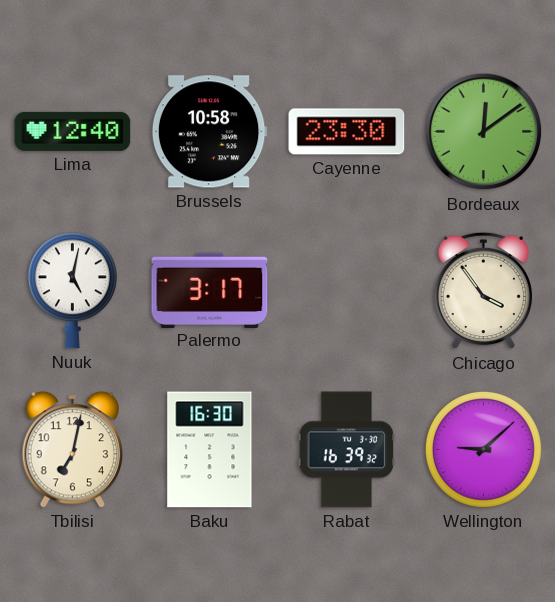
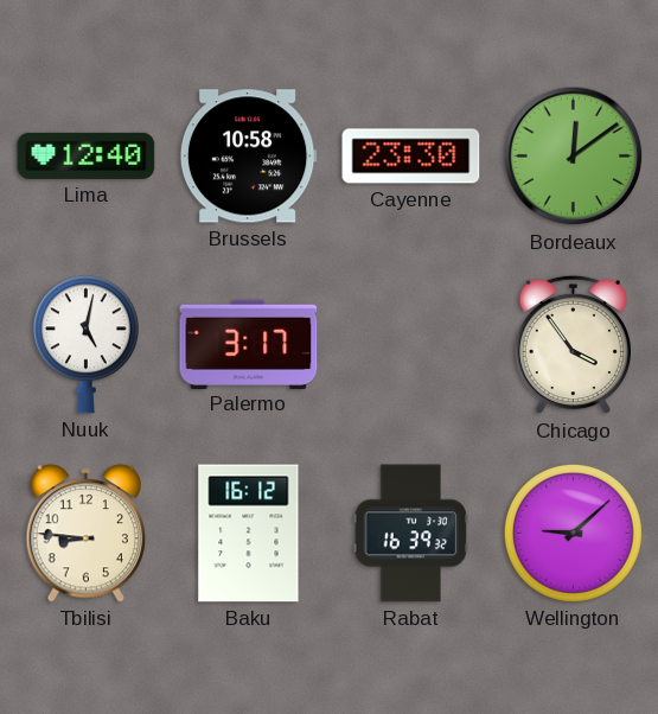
Tbilisi: 7:02 -> 8:46
Baku: 16:30 -> 16:12
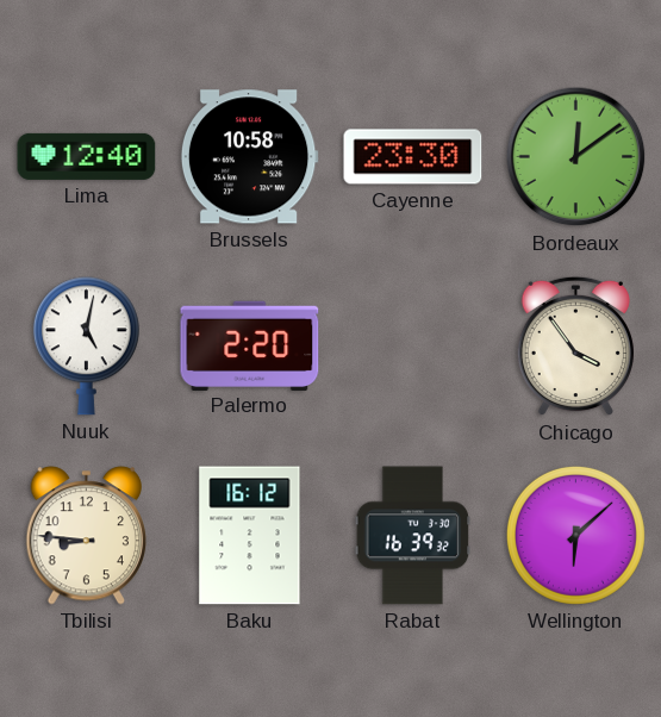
Palermo: 3:17 -> 2:20
Wellington: 9:08 -> 6:08
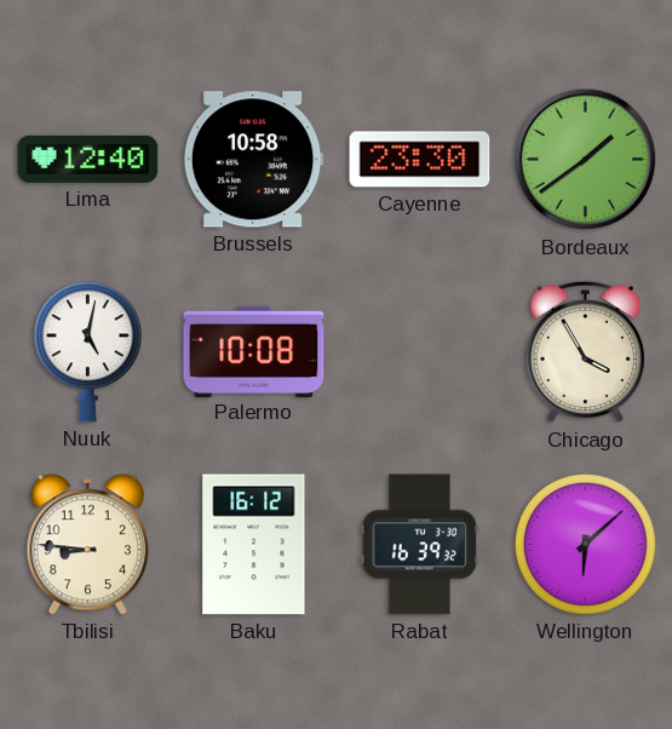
Bordeaux: 12:09 -> 1:39
Palermo: 2:20 -> 10:08
Chicago: 3:54 -> 3:55
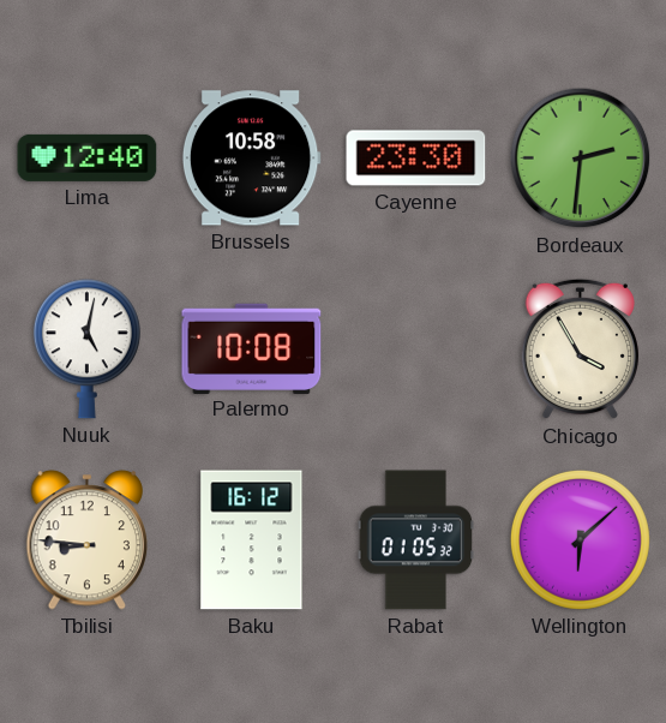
Bordeaux: 1:39 -> 2:31
Rabat: 16:39 -> 01:05
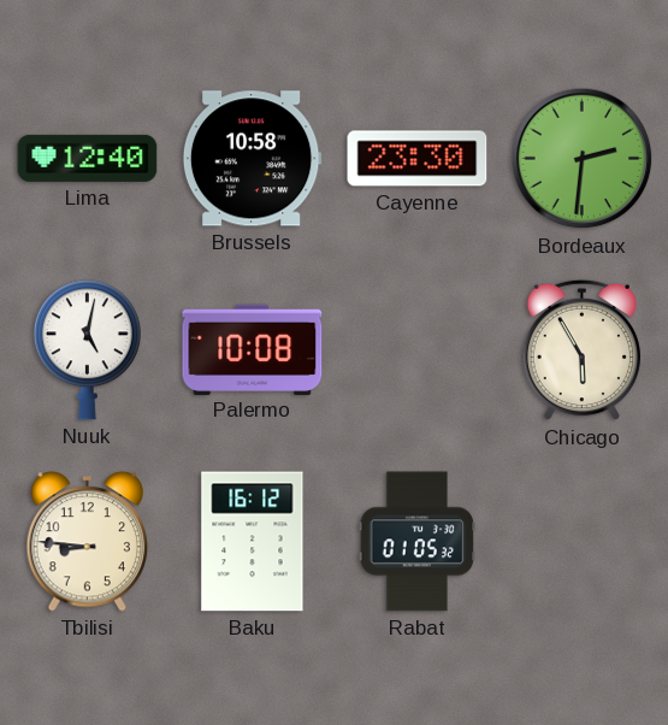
Chicago: 3:55 -> 5:55
Wellington: 6:08 -> none
